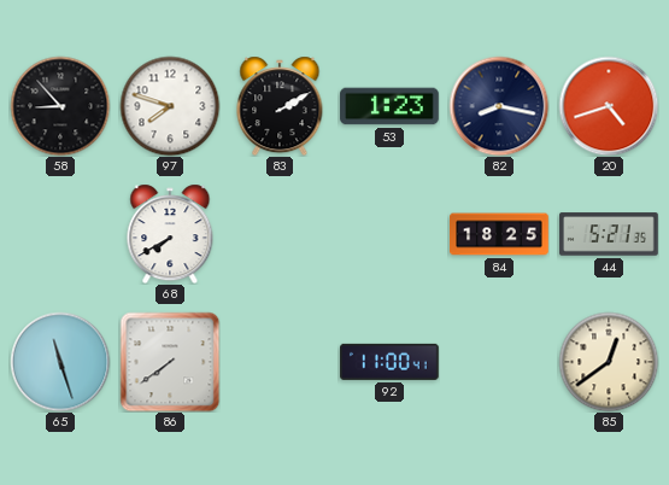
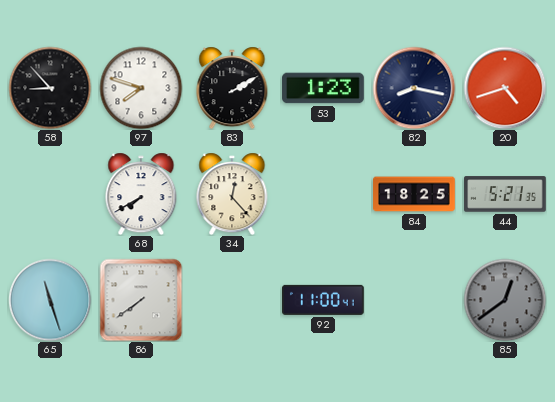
34: none -> 12:23
85 dial: cream -> grey
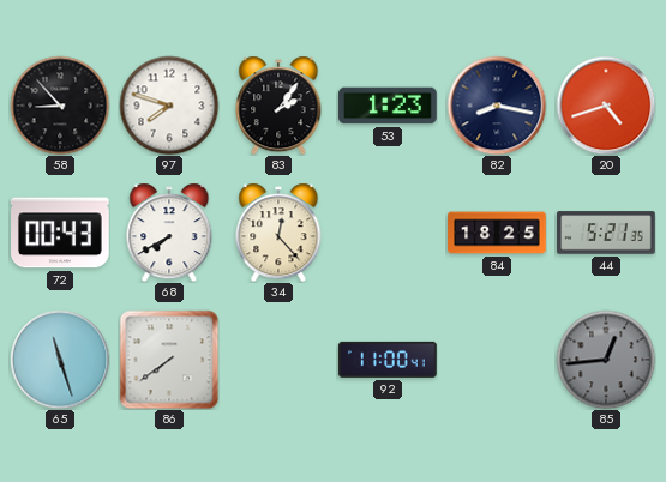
83: 2:10 -> 2:06
72: none -> 00:43
85: 12:39 -> 12:44
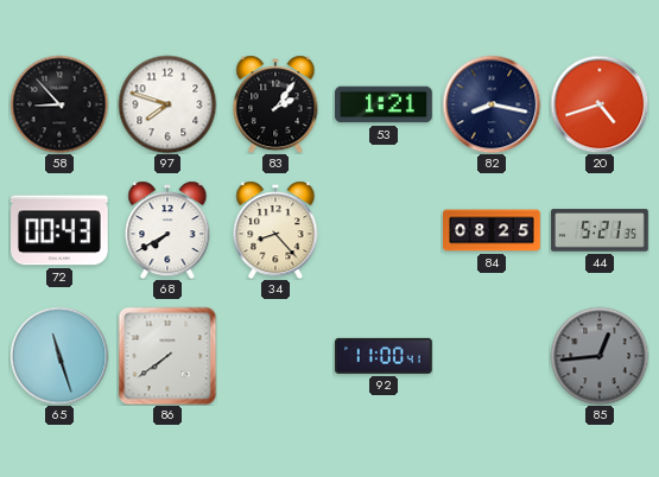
53: 1:23 -> 1:21
34: 12:23 -> 8:23
84: 18:25 -> 08:25
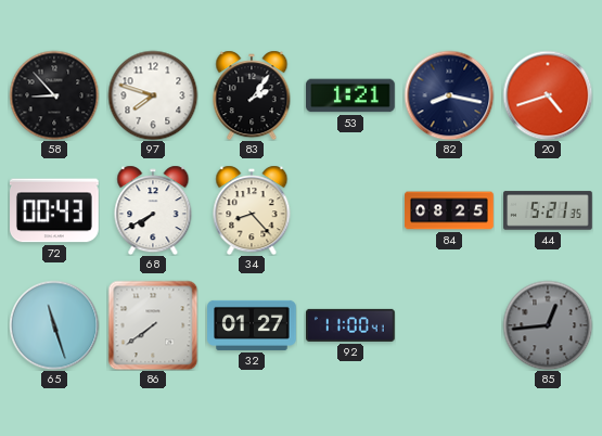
32: none -> 01:27
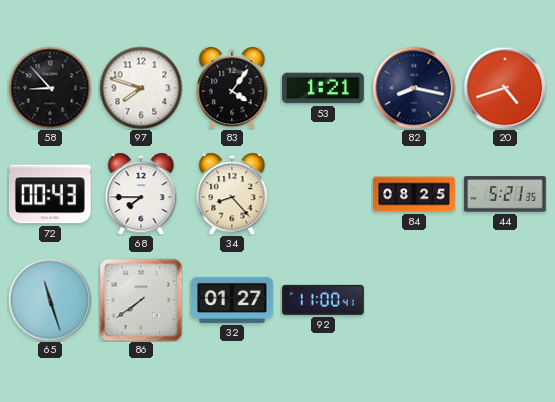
83: 2:06 -> 4:06
68: 7:40 -> 7:45
85: 12:44 -> none
